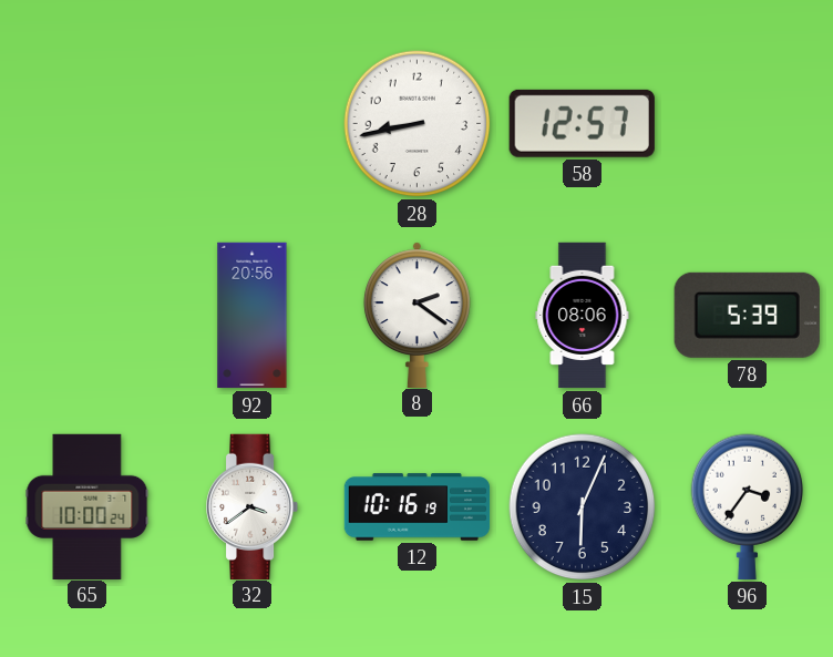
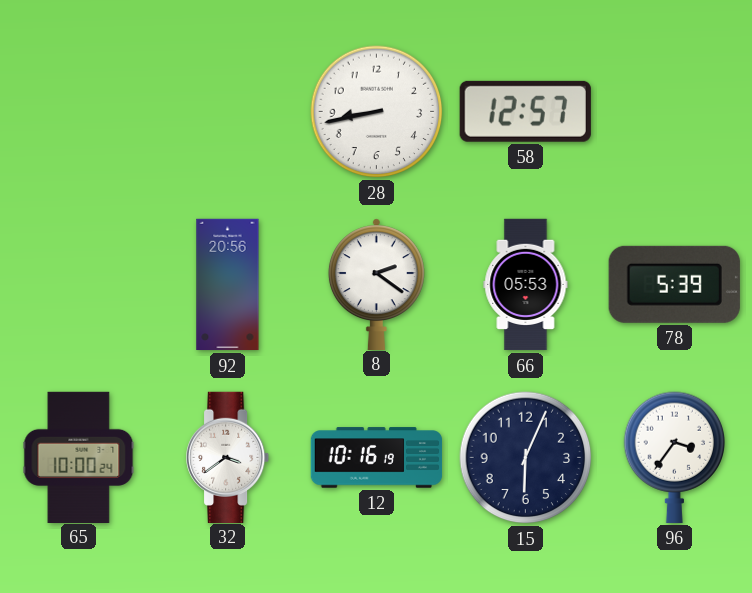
66: 08:06 -> 05:53
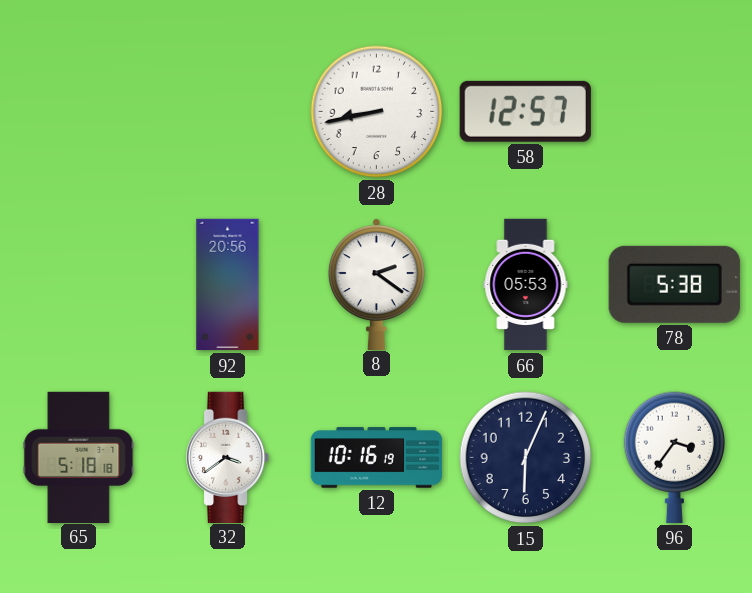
78: 5:39 -> 5:38
65: 10:00 -> 5:18
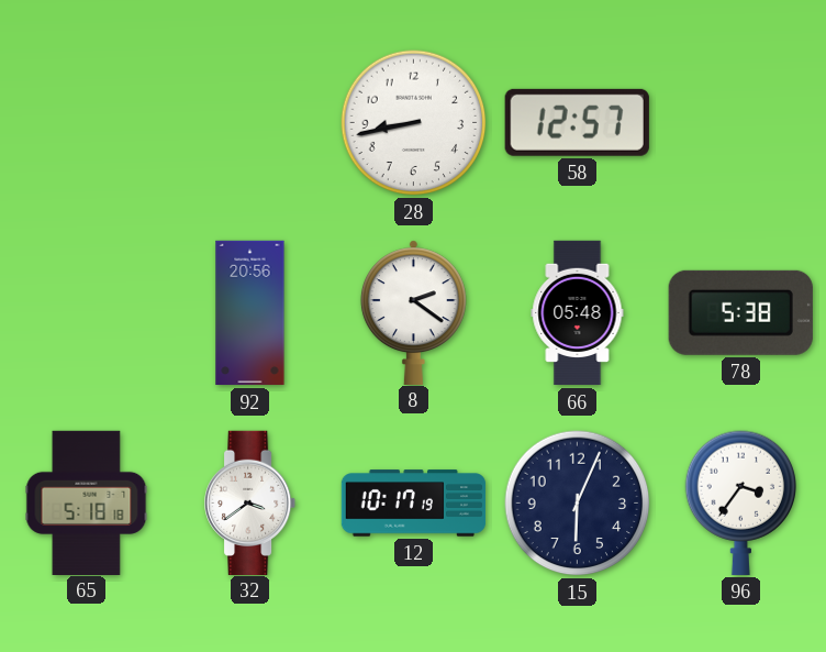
66: 05:53 -> 05:48
12: 10:16 -> 10:17
